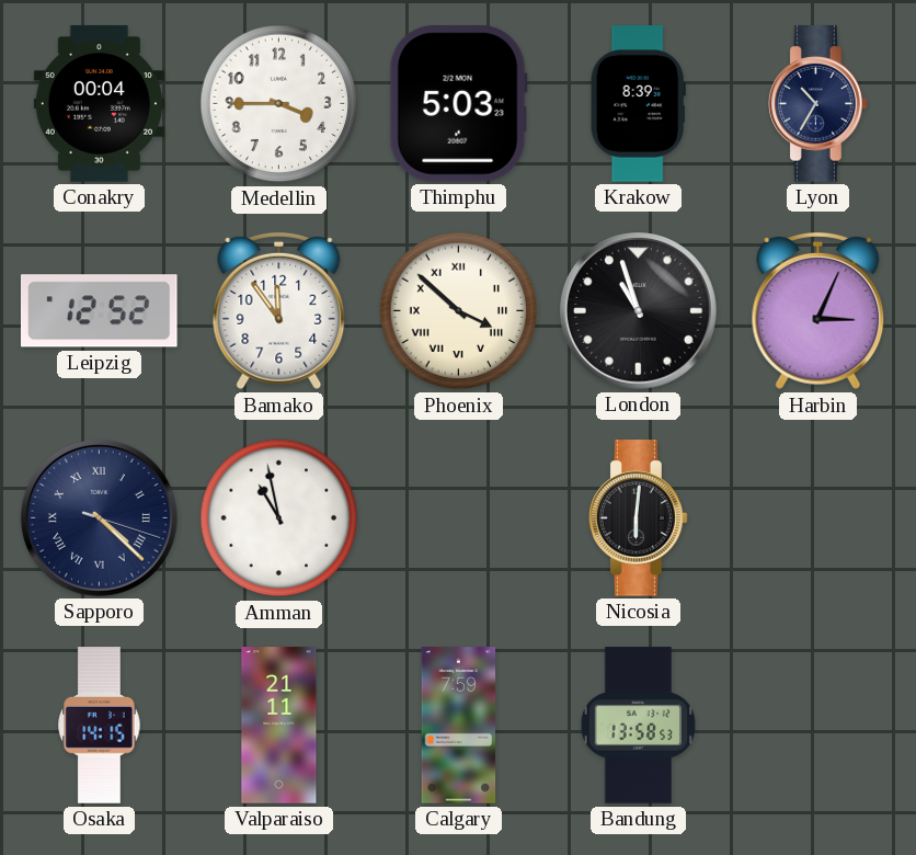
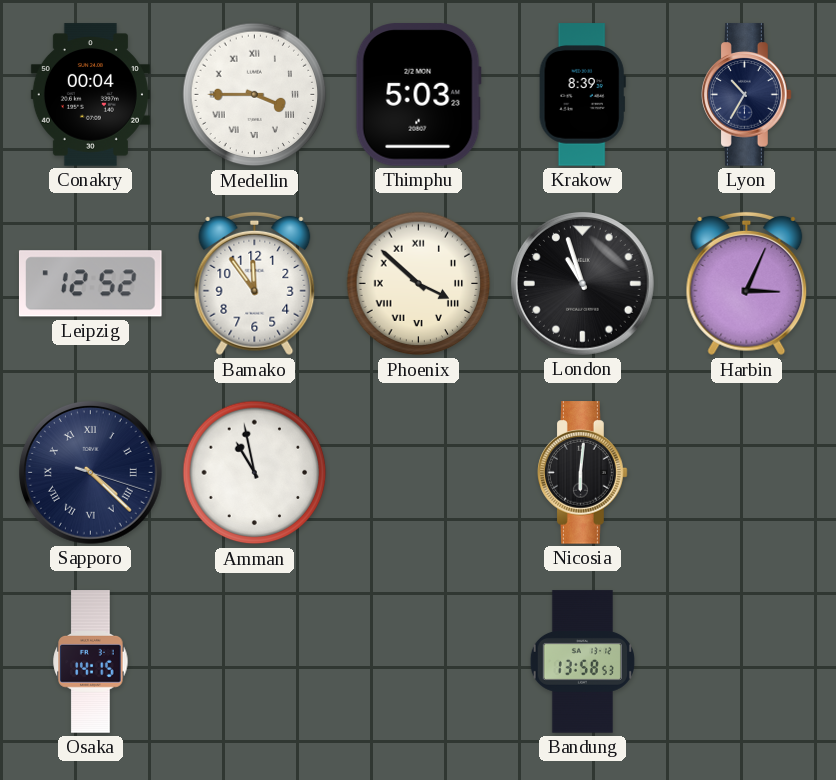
Medellin numerals: Arabic -> Roman
Valparaiso: 21:11 -> none
Calgary: 7:59 -> none
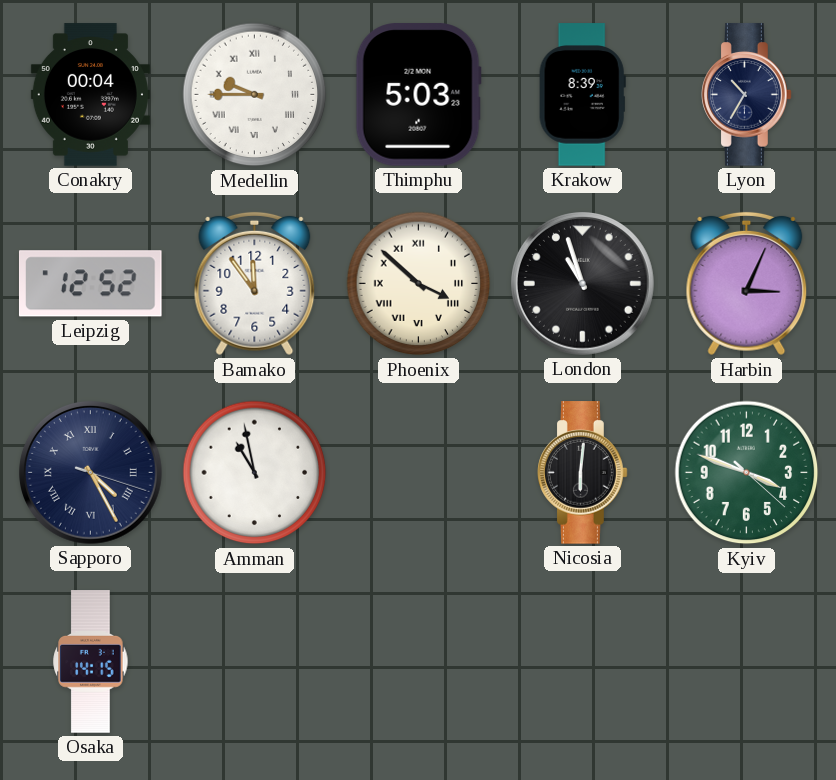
Medellin: 3:45 -> 9:45
Sapporo: 4:22 -> 4:25
Kyiv: none -> 3:48
Bandung: 13:58 -> none
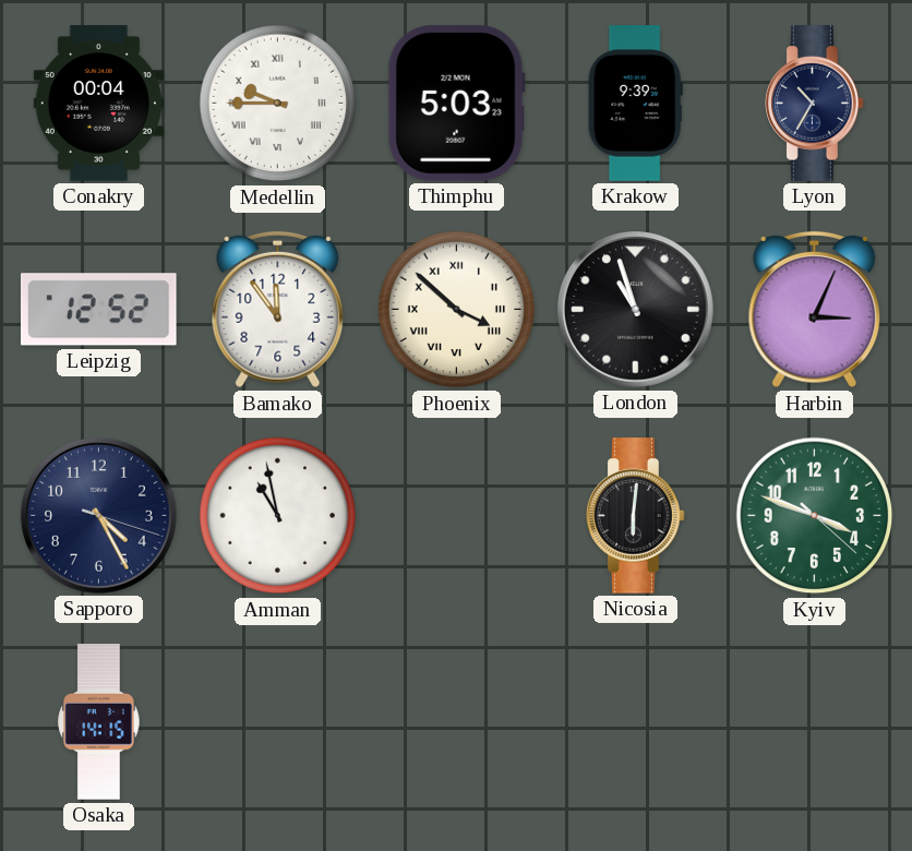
Krakow: 8:39 -> 9:39
Sapporo numerals: Roman -> Arabic
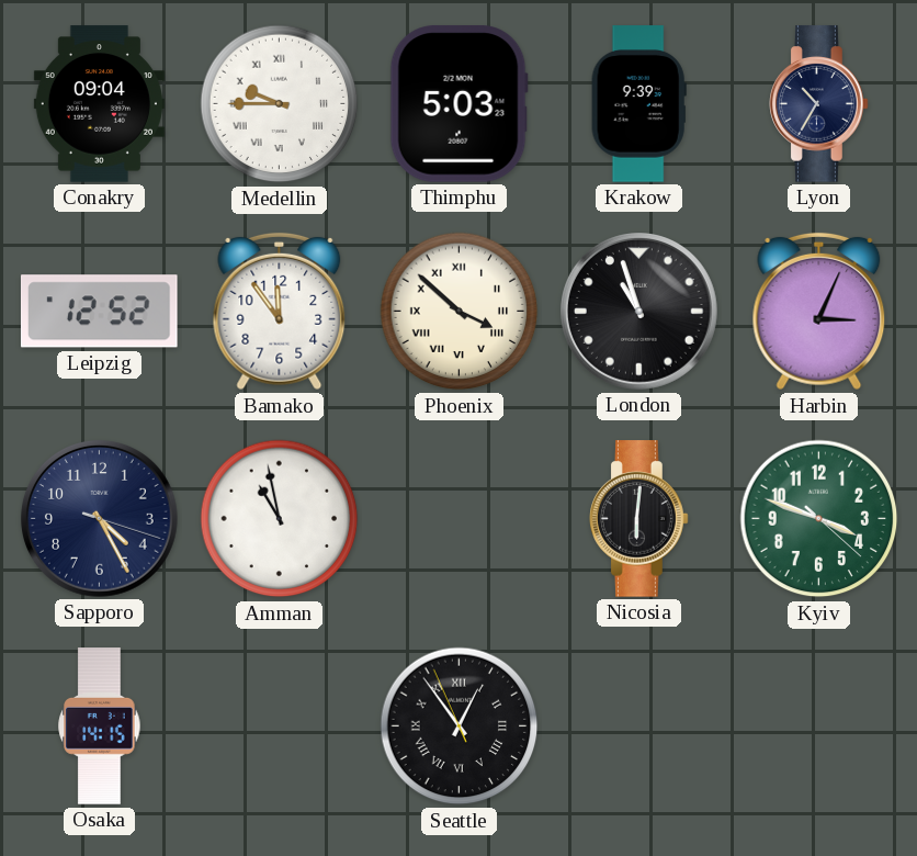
Conakry: 00:04 -> 09:04
Seattle: none -> 12:53
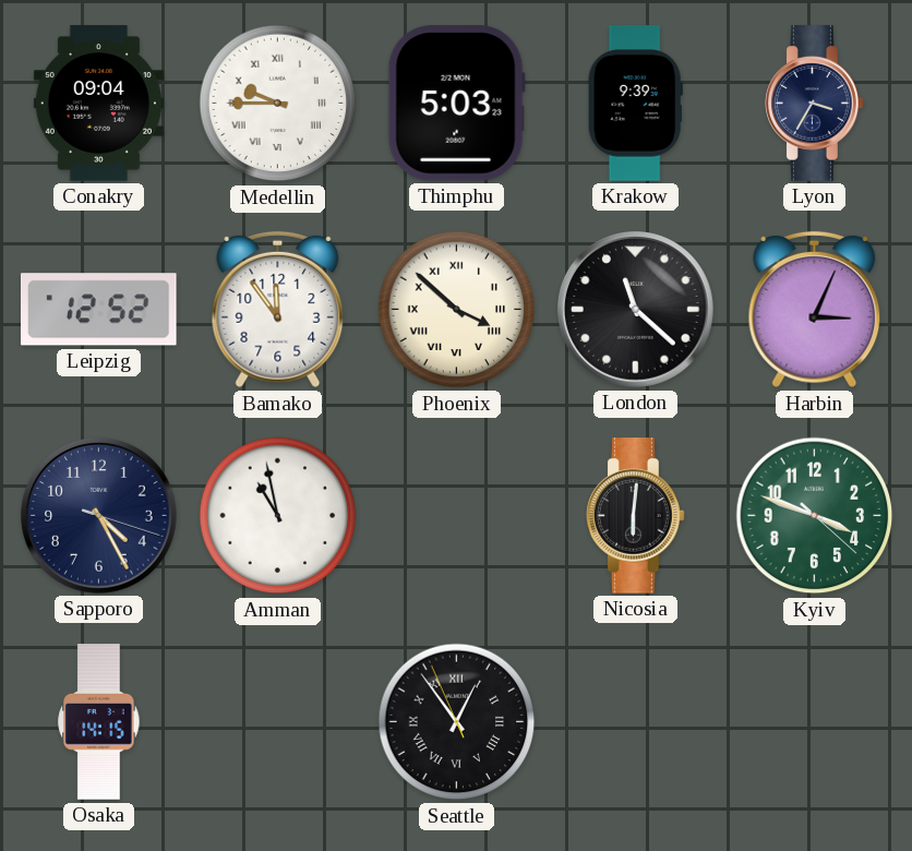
Lyon: 10:35 -> 3:35
London: 10:57 -> 11:22
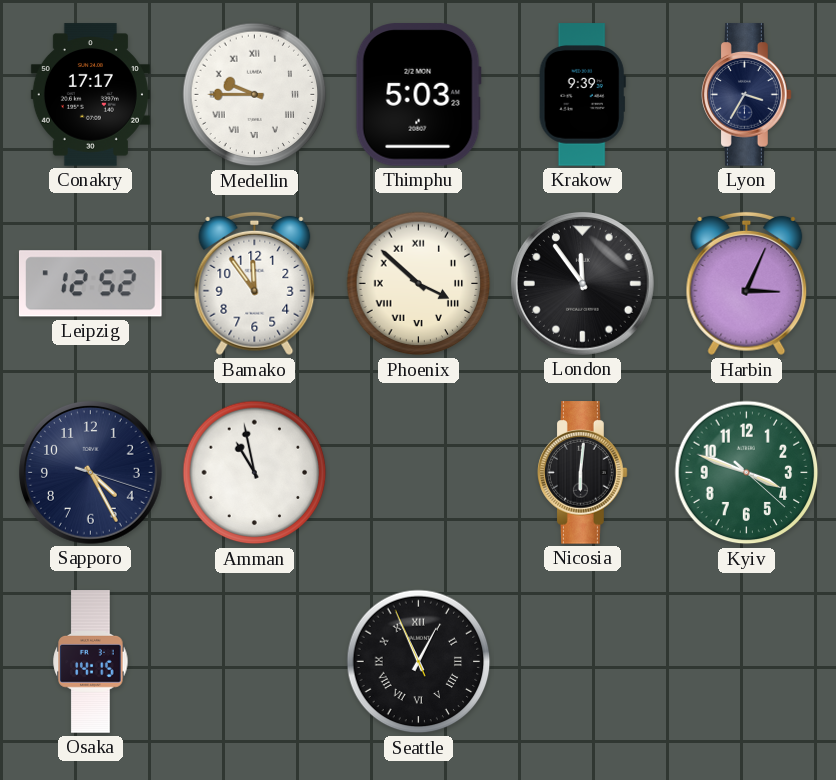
Conakry: 09:04 -> 17:17
London: 11:22 -> 11:54
Seattle: 12:53 -> 12:55
